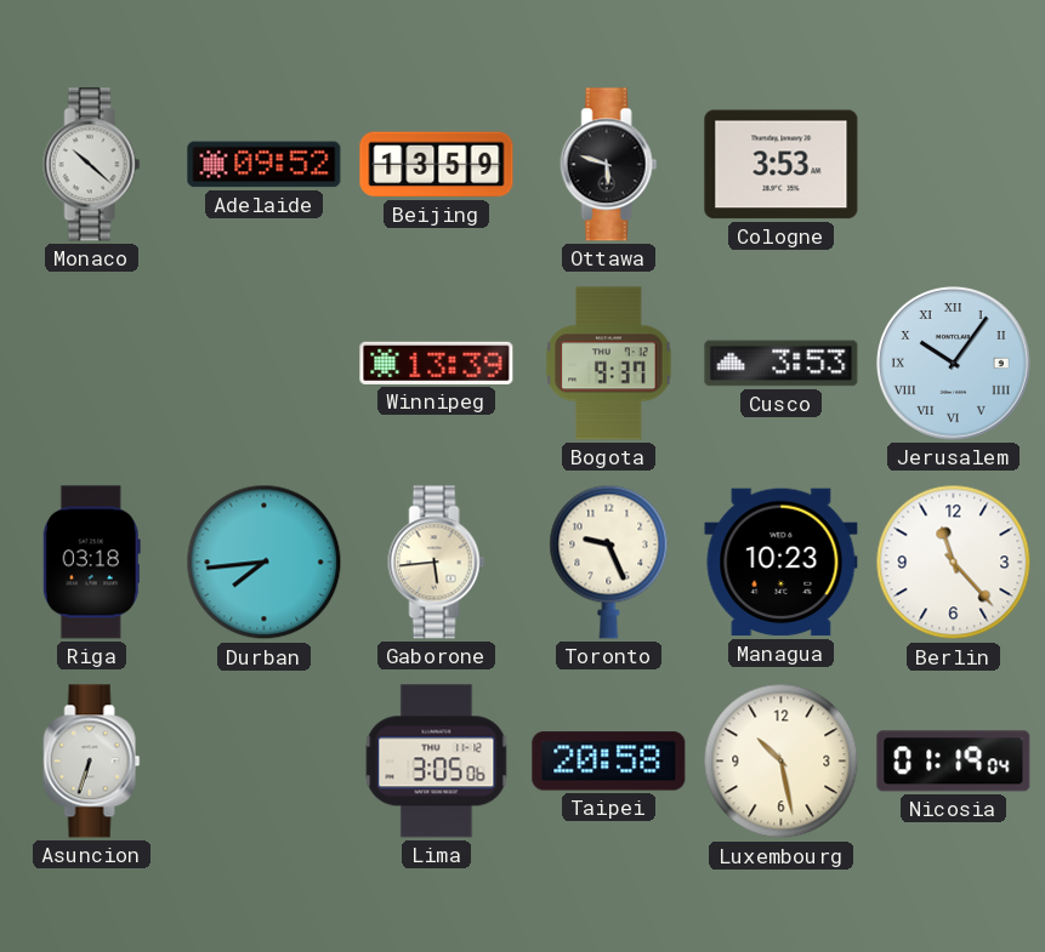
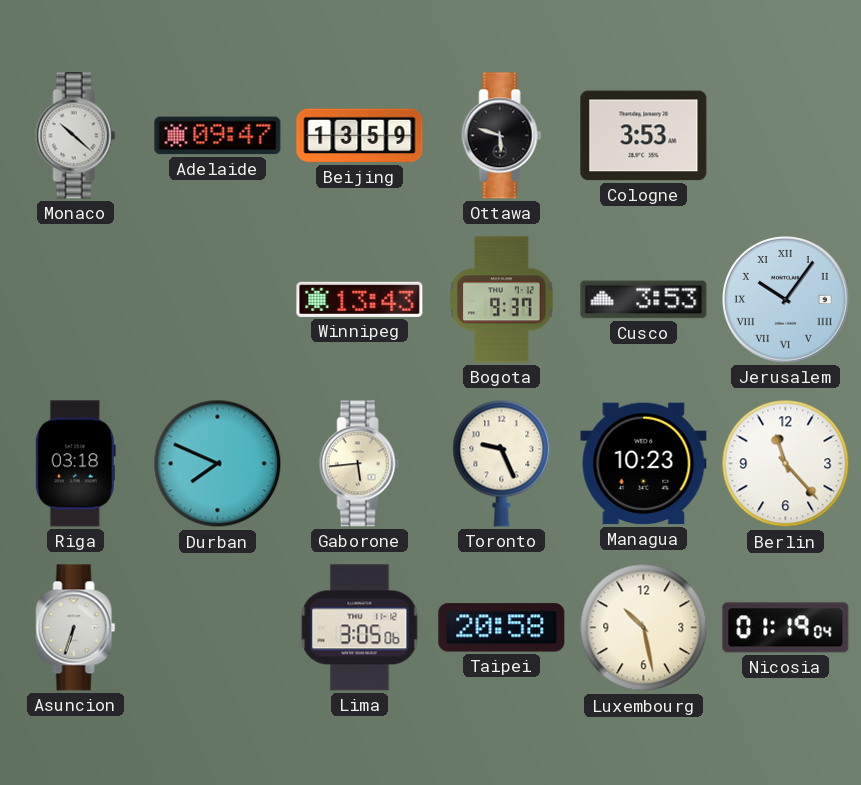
Adelaide: 09:52 -> 09:47
Winnipeg: 13:39 -> 13:43
Durban: 7:44 -> 7:49
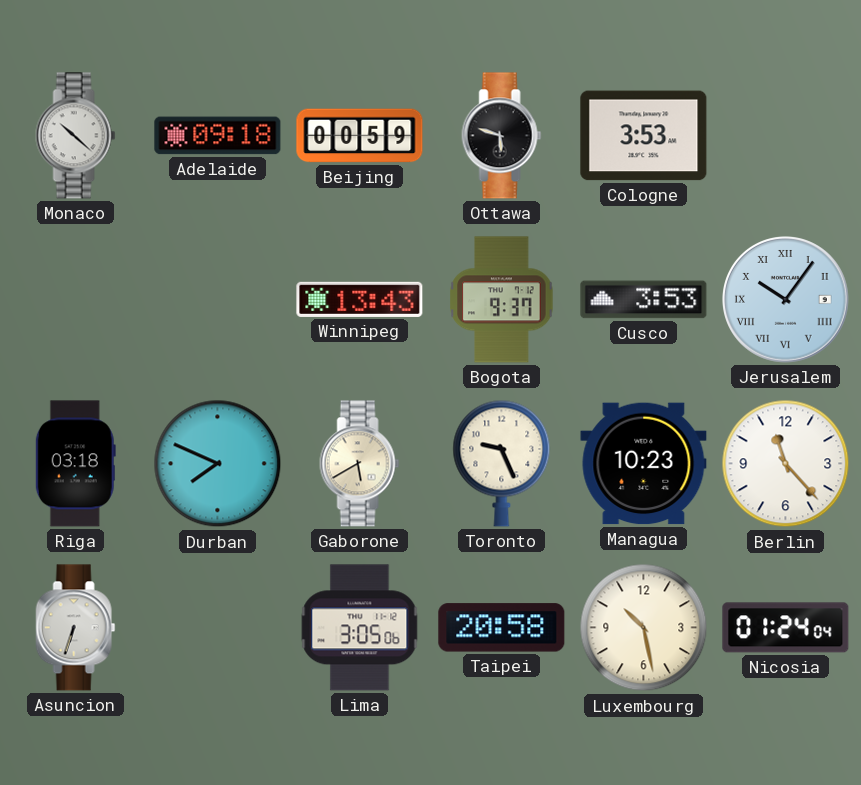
Adelaide: 09:47 -> 09:18
Beijing: 13:59 -> 00:59
Gaborone: 5:44 -> 5:40
Nicosia: 01:19 -> 01:24
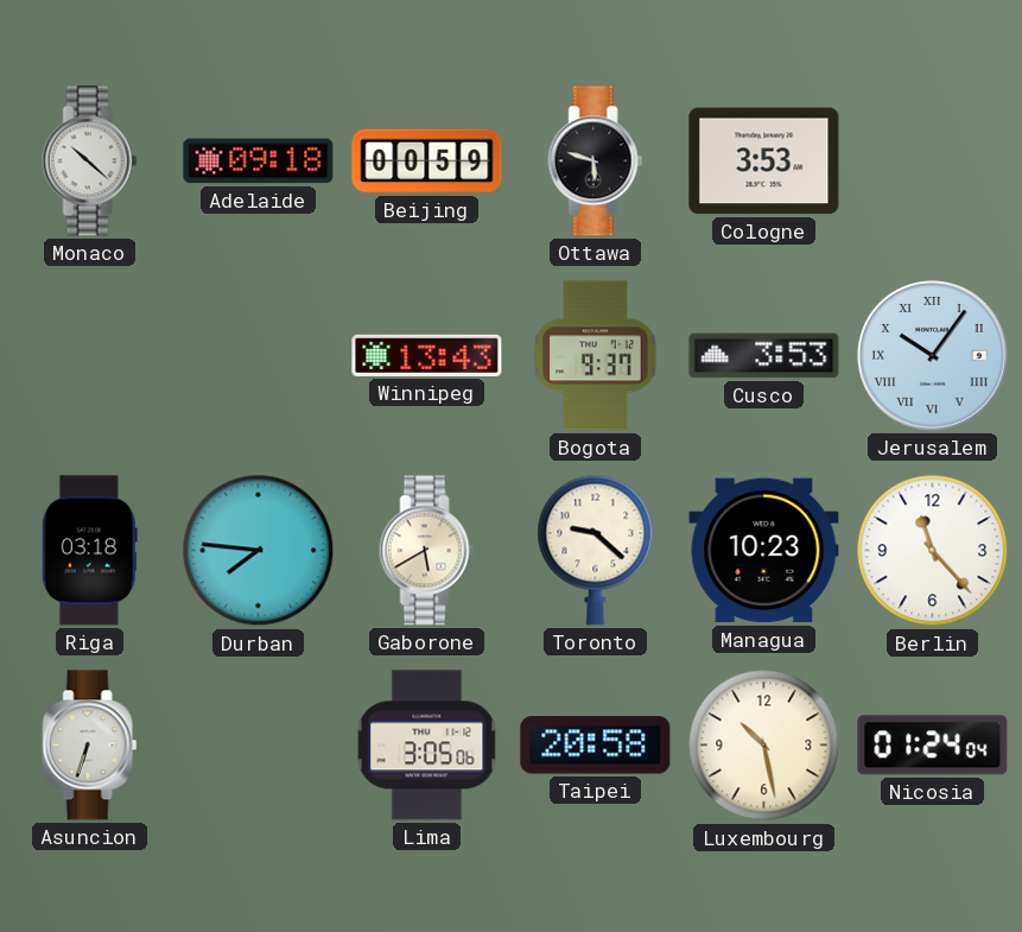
Durban: 7:49 -> 7:46
Toronto: 9:26 -> 9:22
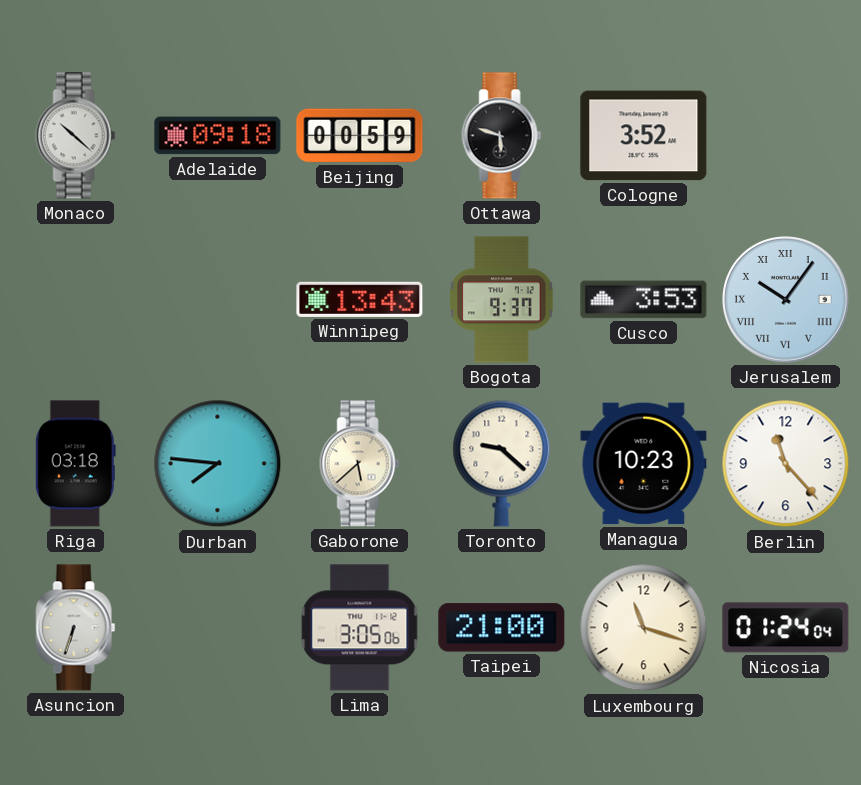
Cologne: 3:53 -> 3:52
Gaborone: 5:40 -> 5:38
Taipei: 20:58 -> 21:00
Luxembourg: 10:28 -> 11:18
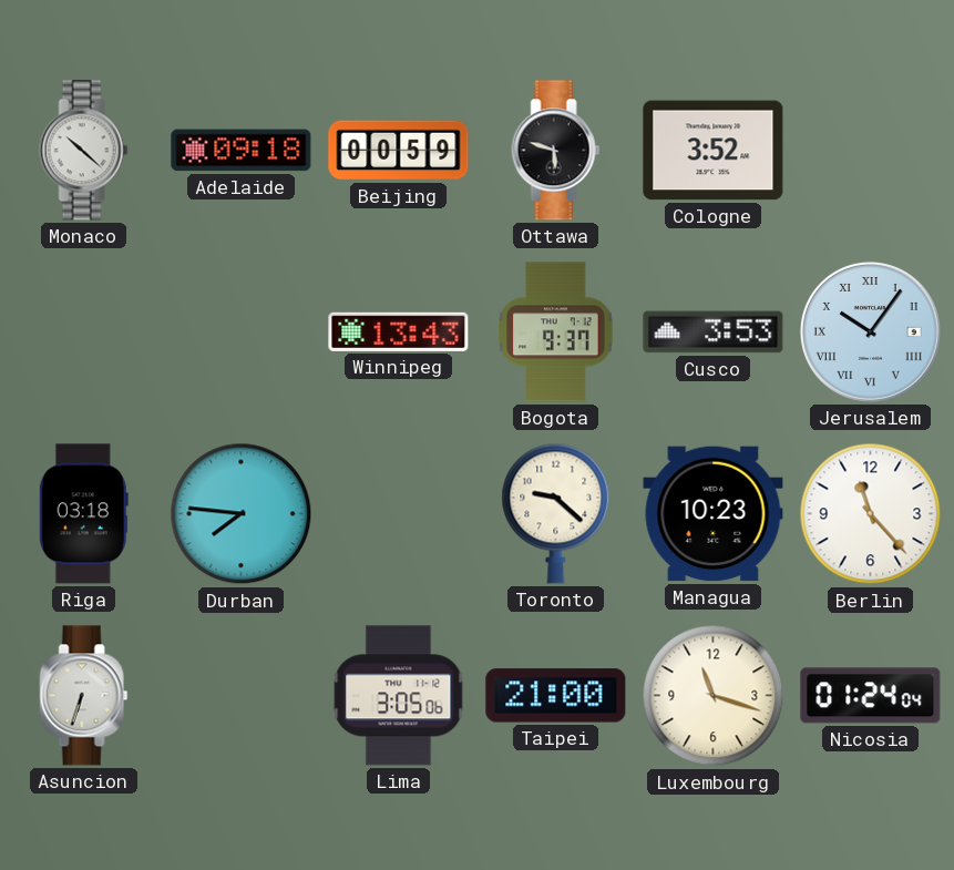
Gaborone: 5:38 -> none
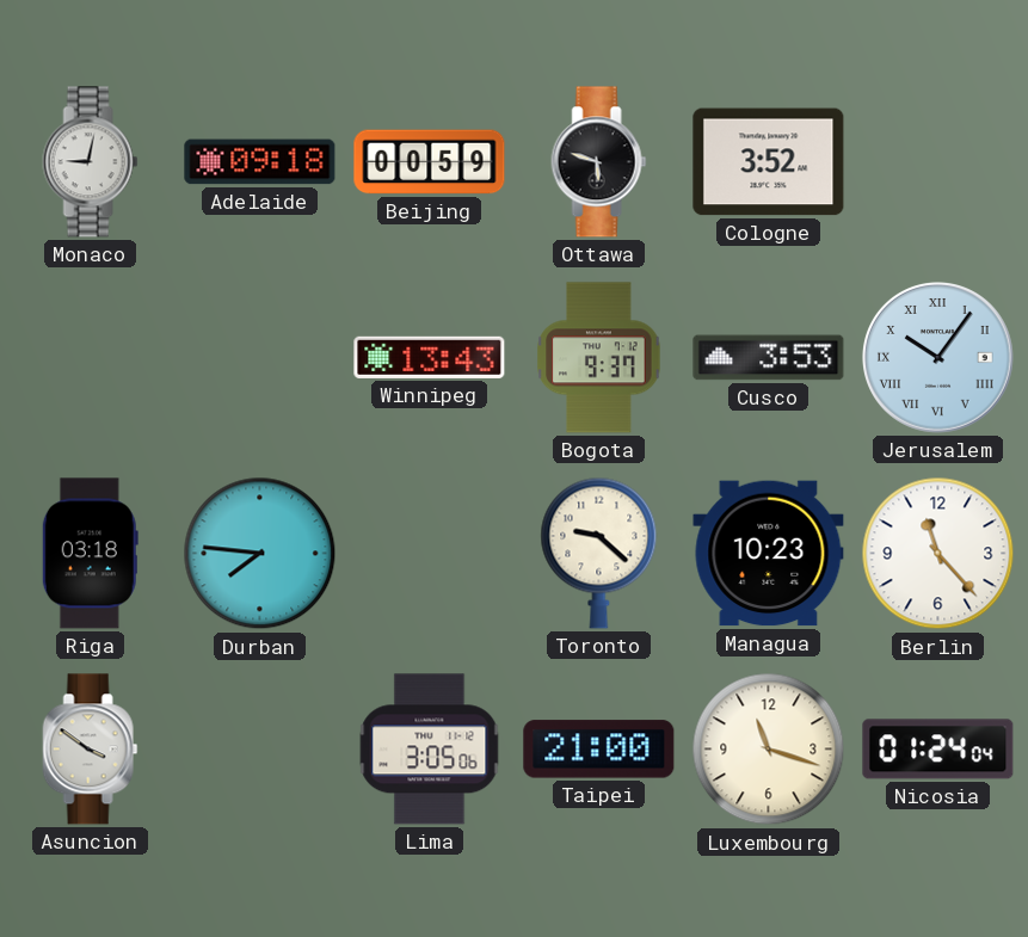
Monaco: 10:22 -> 9:02
Asuncion: 6:33 -> 3:51
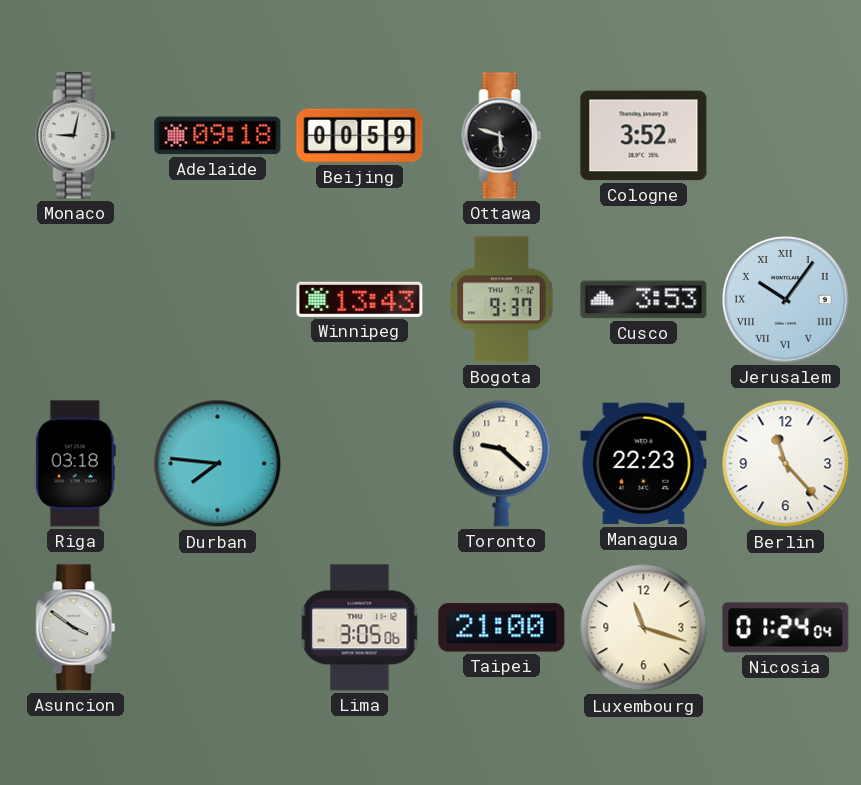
Managua: 10:23 -> 22:23
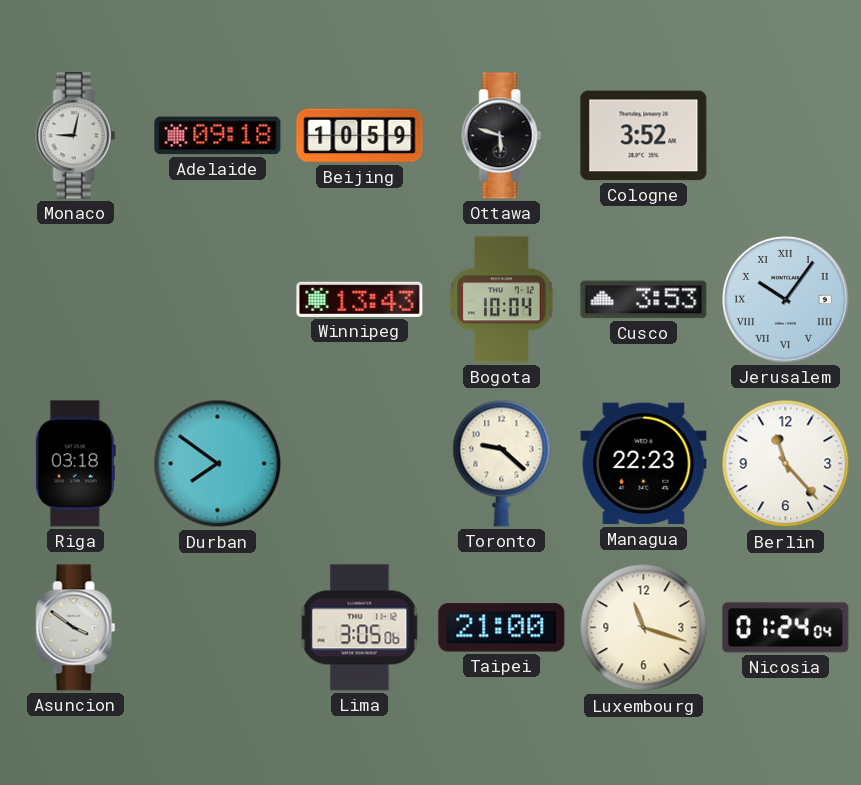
Beijing: 00:59 -> 10:59
Bogota: 9:37 -> 10:04
Durban: 7:46 -> 7:51
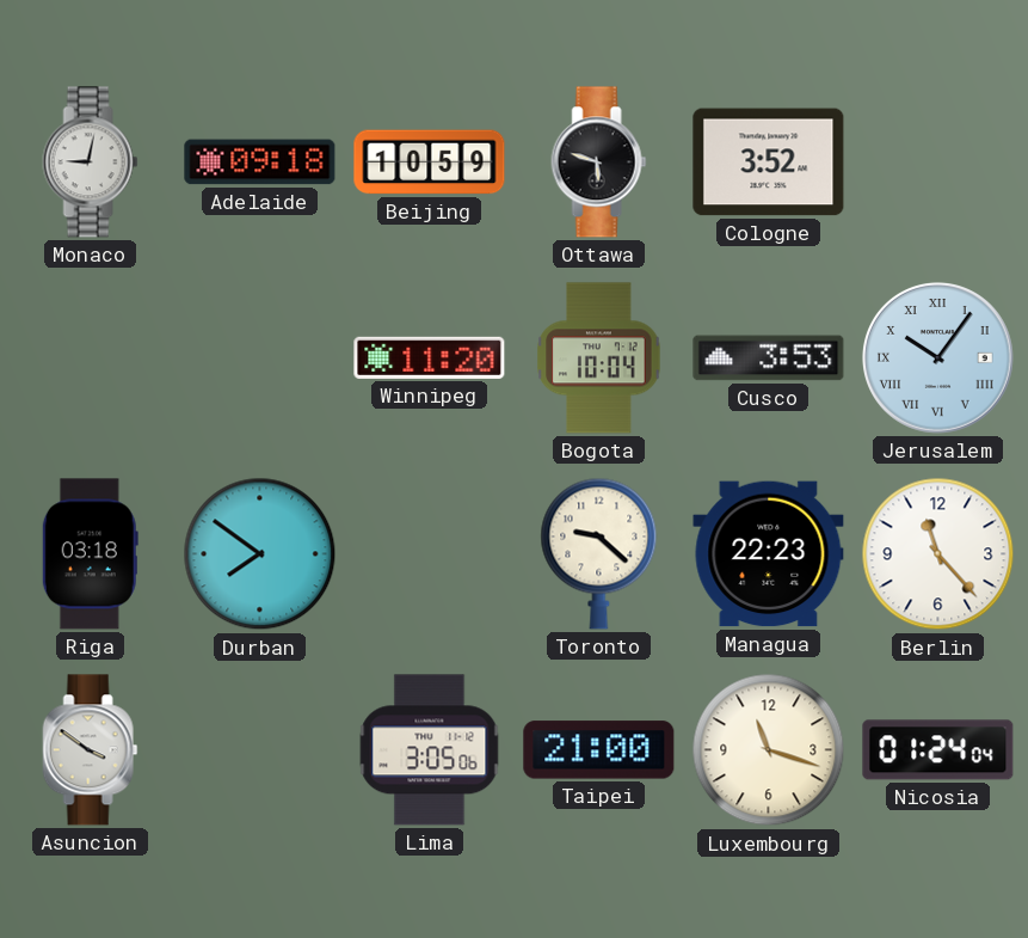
Winnipeg: 13:43 -> 11:20
